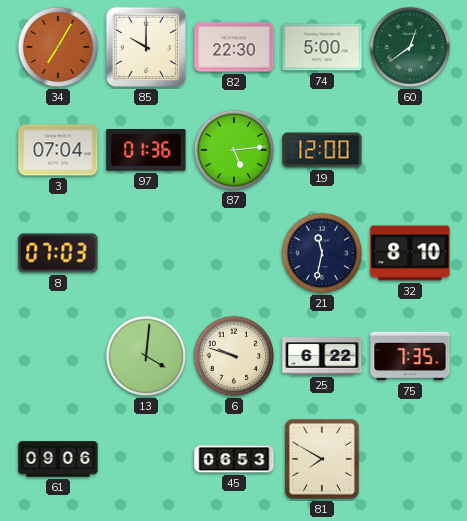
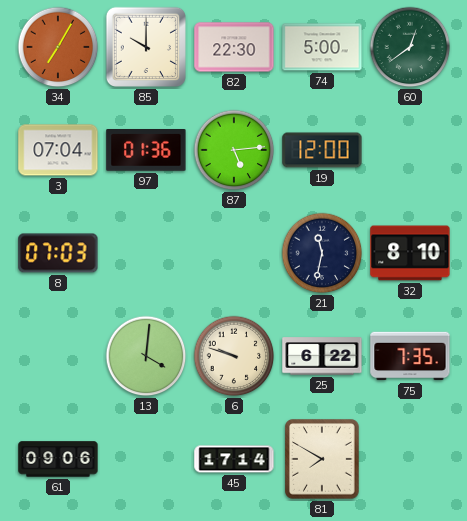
45: 06:53 -> 17:14
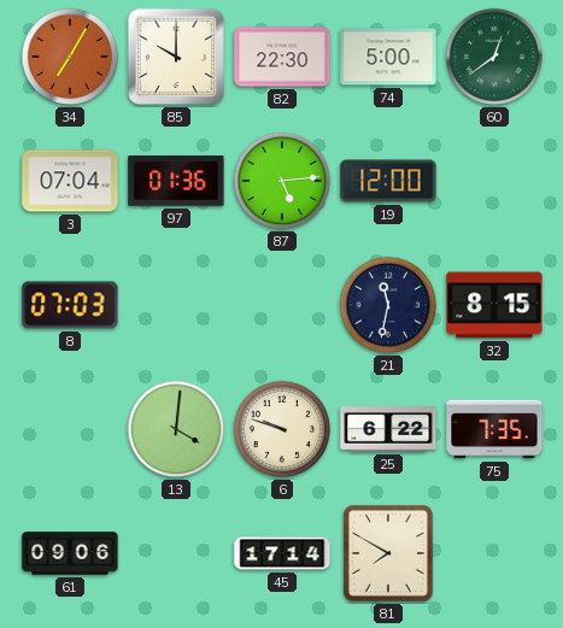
32: 8:10 -> 8:15
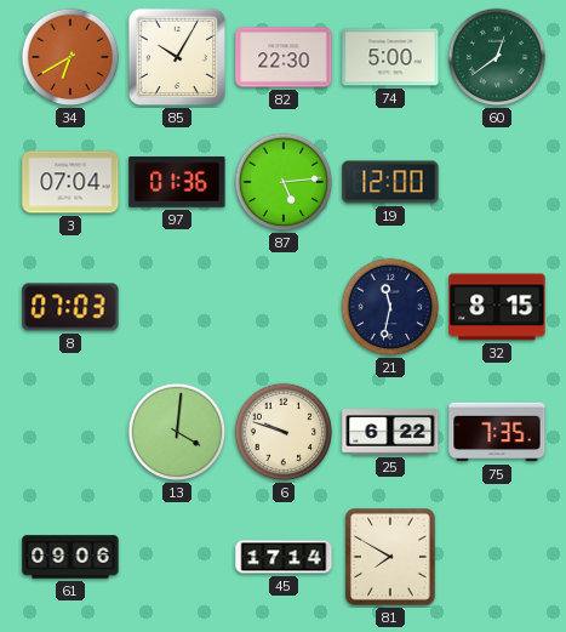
34: 7:05 -> 6:40
85: 10:00 -> 10:05
